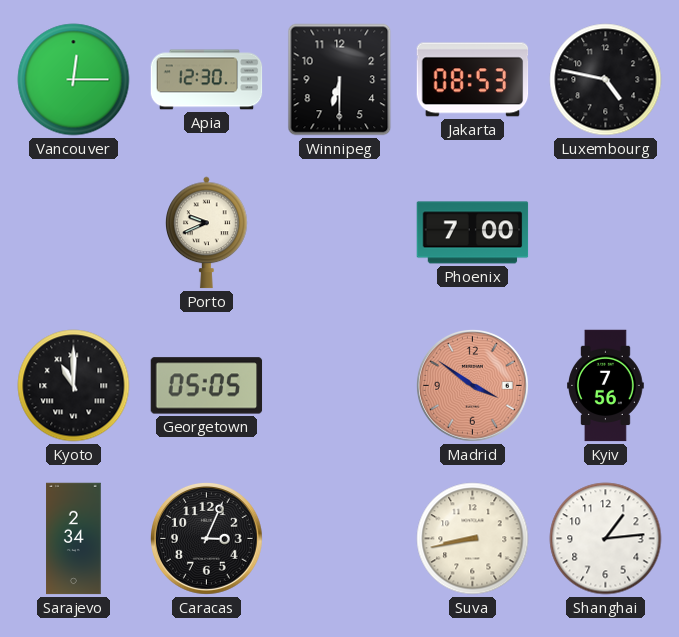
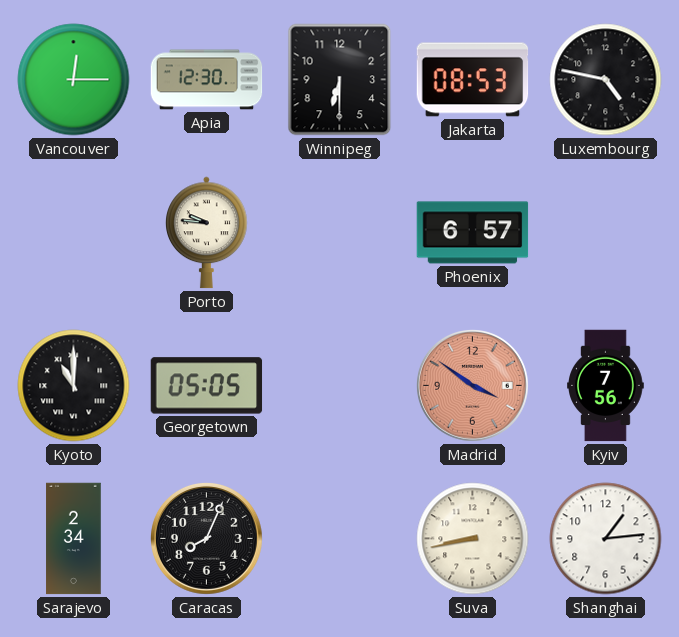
Porto: 9:41 -> 9:46
Phoenix: 7:00 -> 6:57
Caracas: 3:04 -> 8:04
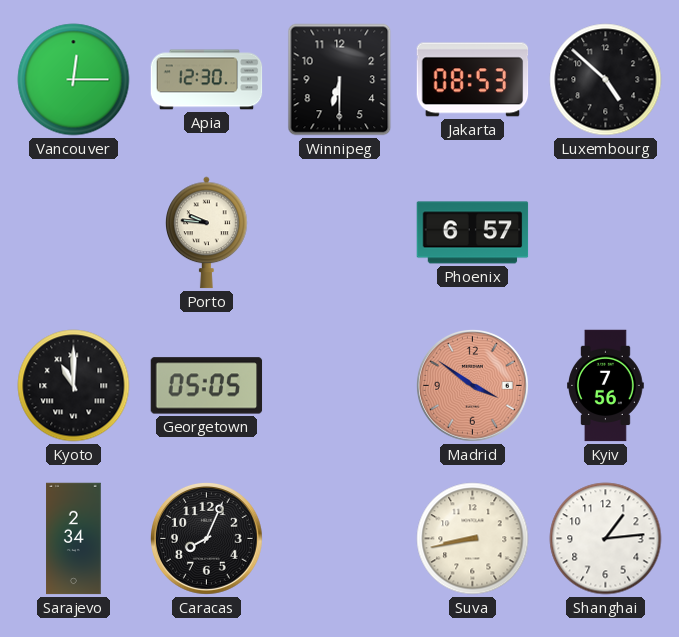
Luxembourg: 4:47 -> 4:52
